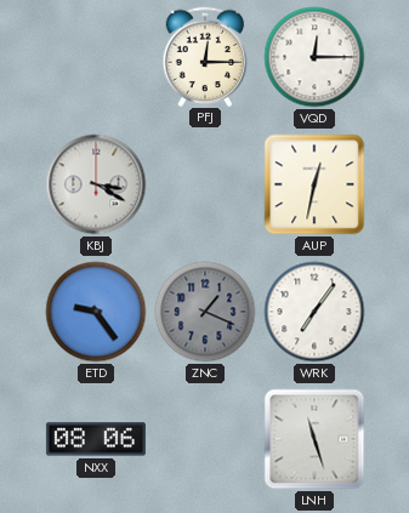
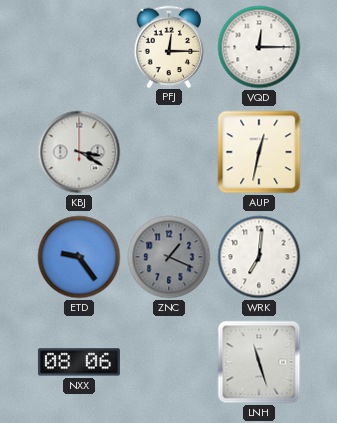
WRK: 7:06 -> 7:01
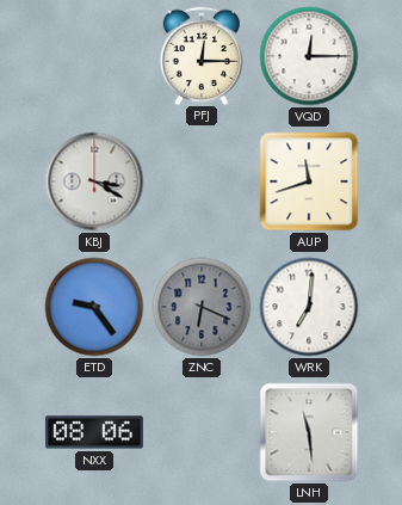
AUP: 12:32 -> 11:42
ZNC: 1:19 -> 6:19
LNH: 11:27 -> 11:29
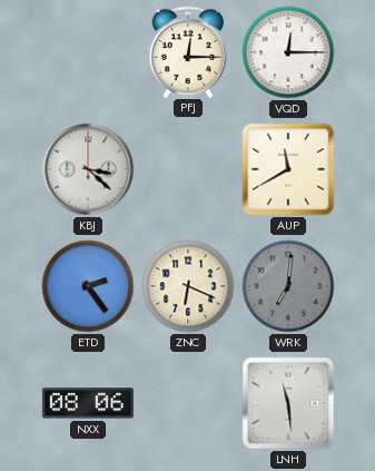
KBJ: 3:20 -> 3:22
AUP: 11:42 -> 11:40
ETD: 9:24 -> 2:24
ZNC dial: grey -> cream
WRK dial: white -> grey
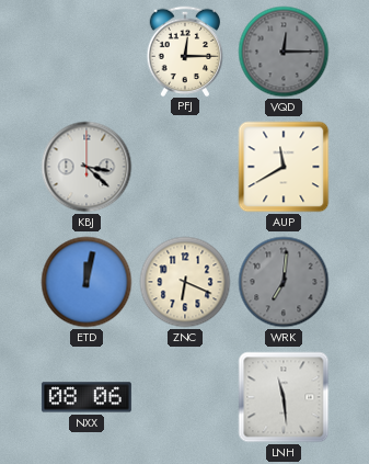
VQD dial: white -> grey
ETD: 2:24 -> 12:02
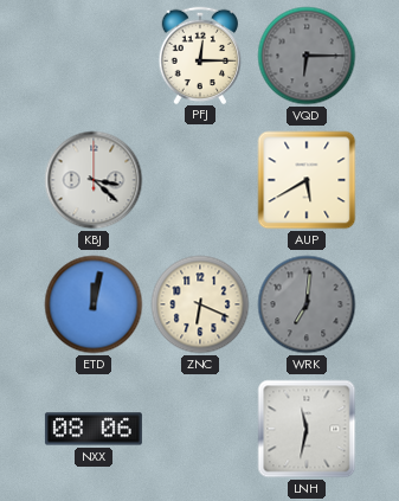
VQD: 12:15 -> 6:15
AUP: 11:40 -> 5:40
LNH: 11:29 -> 11:32
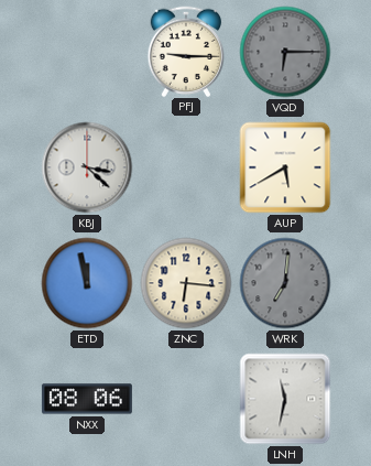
PFJ: 12:15 -> 9:15
ETD: 12:02 -> 11:58
ZNC: 6:19 -> 6:16
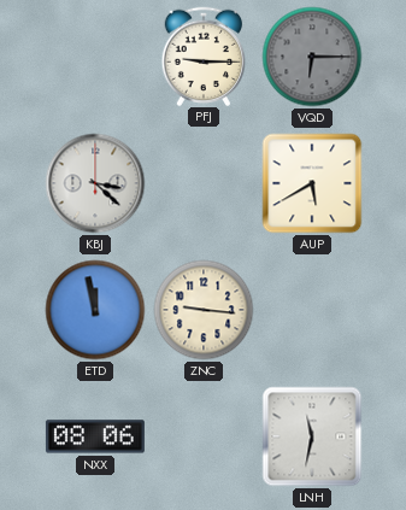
ZNC: 6:16 -> 9:16
WRK: 7:01 -> none
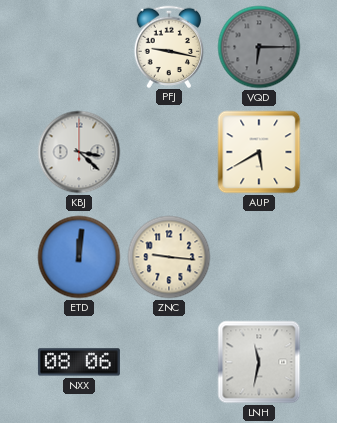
PFJ: 9:15 -> 9:17
ETD: 11:58 -> 12:01
